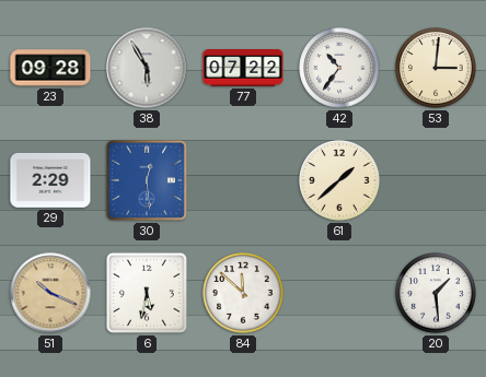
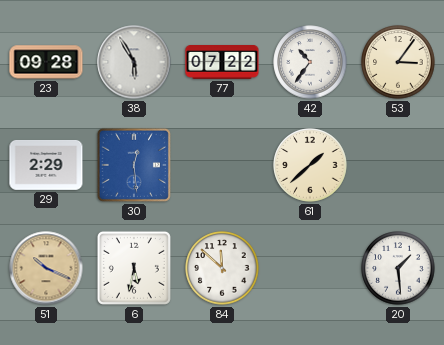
53: 3:01 -> 3:06
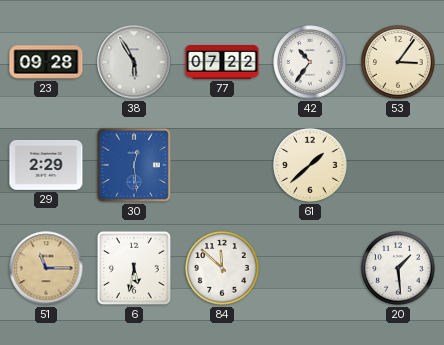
51: 10:19 -> 11:15
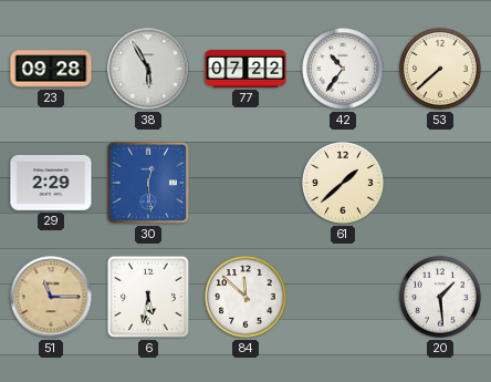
53: 3:06 -> 7:38
